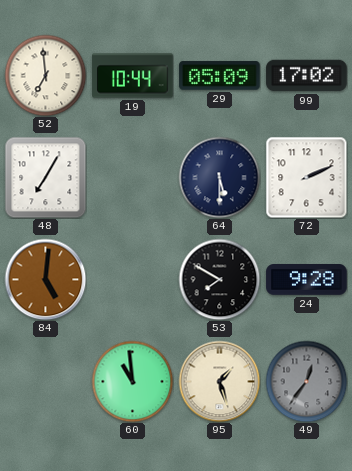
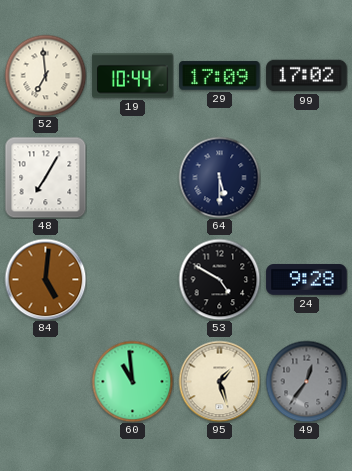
29: 05:09 -> 17:09
72: 2:11 -> none
53: 7:50 -> 4:50
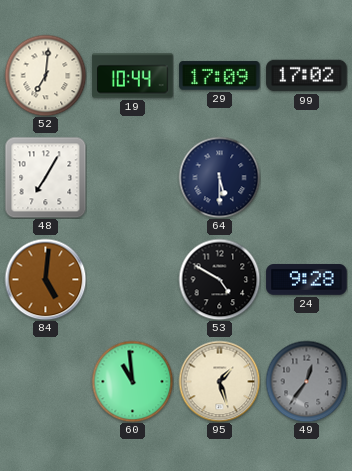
52: 6:59 -> 7:01
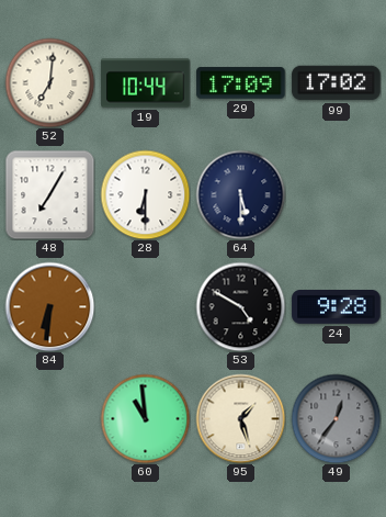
28: none -> 6:30
84: 5:01 -> 6:31
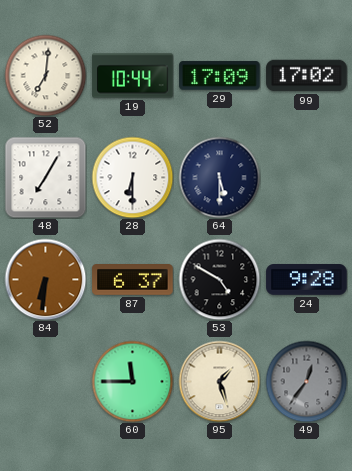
87: none -> 6:37
60: 10:59 -> 11:45
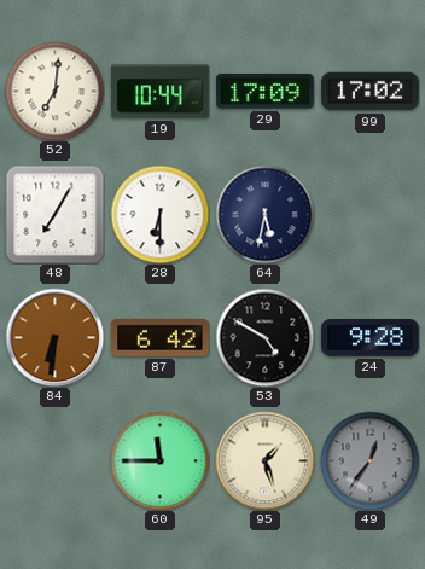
64: 5:30 -> 5:32
87: 6:37 -> 6:42
